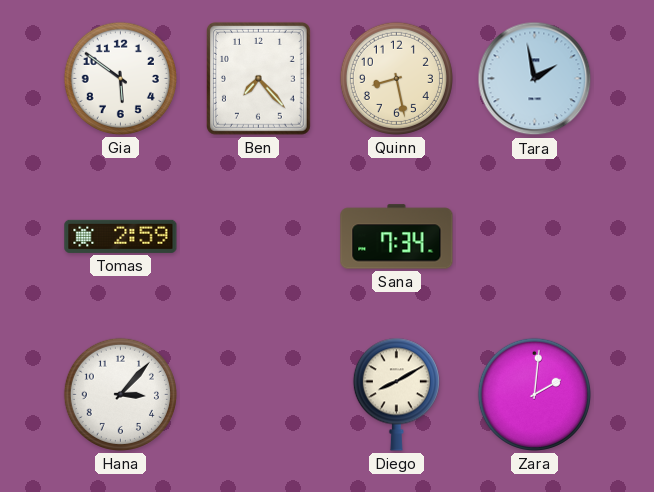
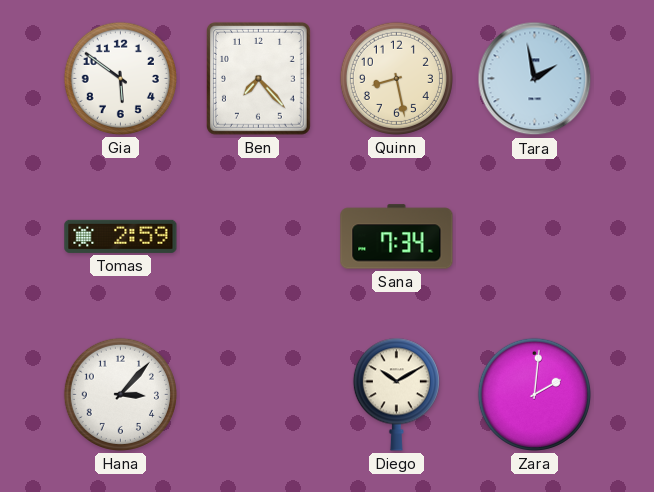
Diego: 8:10 -> 10:10
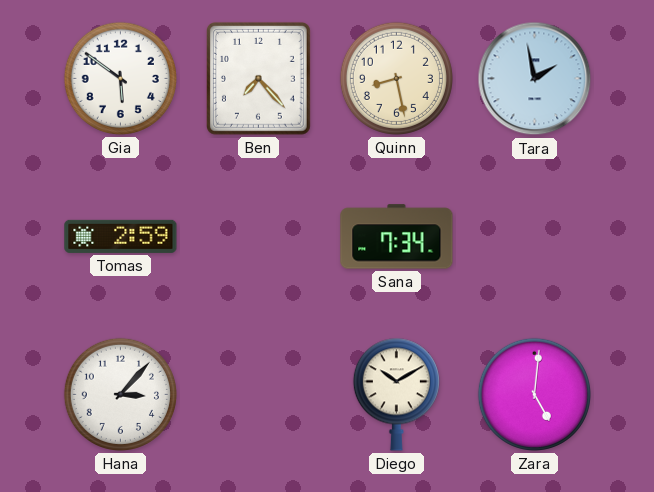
Zara: 2:01 -> 5:01
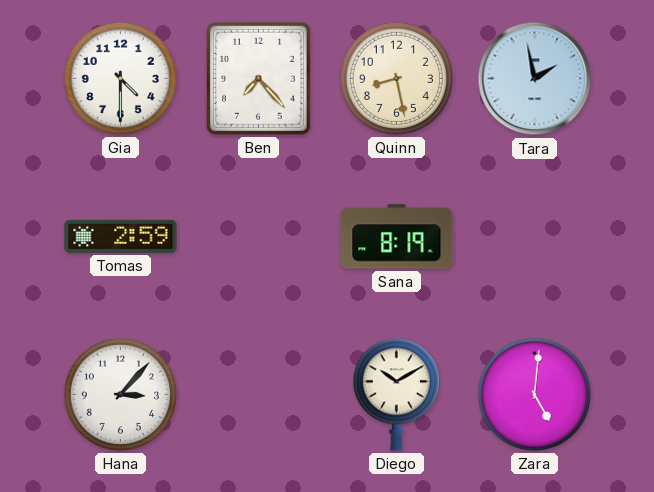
Gia: 5:51 -> 4:30
Sana: 7:34 -> 8:19
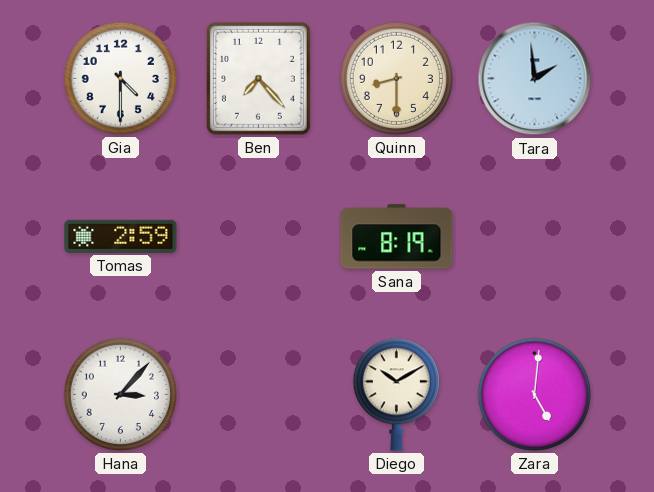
Quinn: 8:28 -> 8:30
Tara: 1:58 -> 1:59
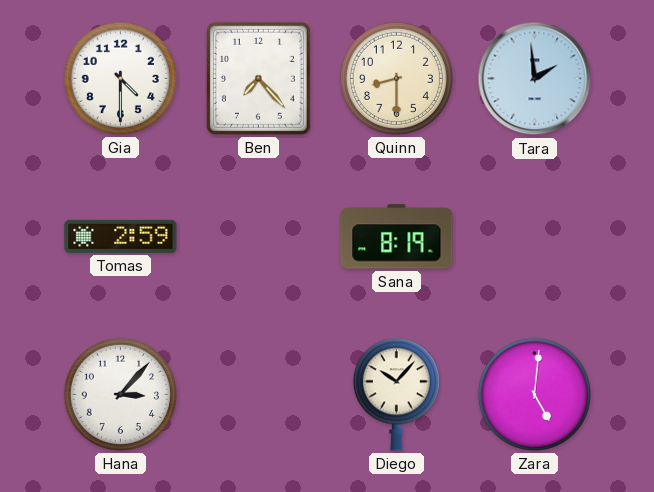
Diego: 10:10 -> 10:07
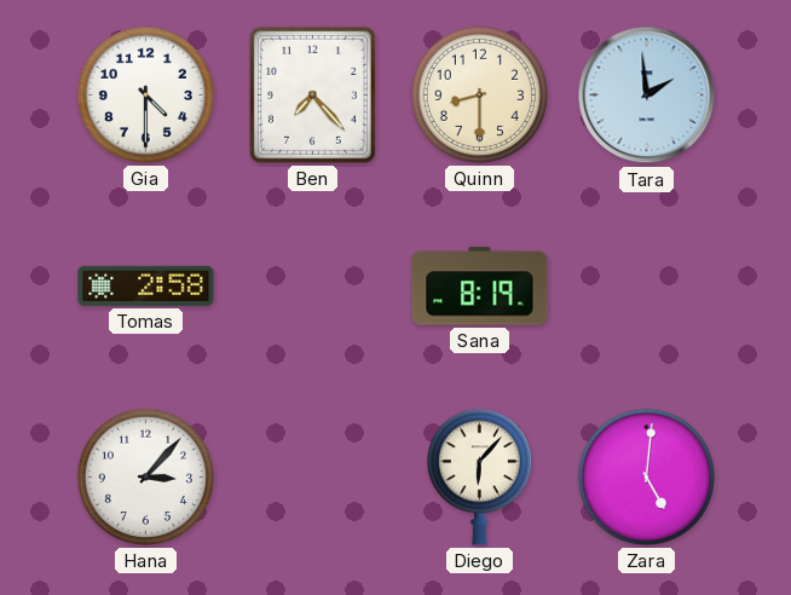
Tomas: 2:59 -> 2:58
Diego: 10:07 -> 6:07
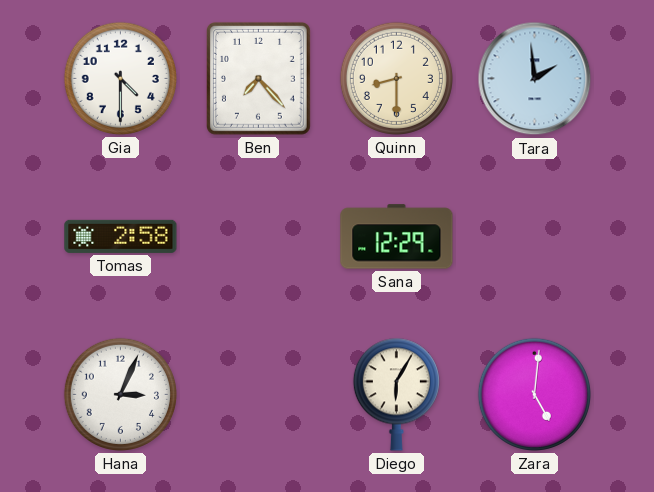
Sana: 8:19 -> 12:29
Hana: 3:07 -> 3:04
Diego: 6:07 -> 6:05
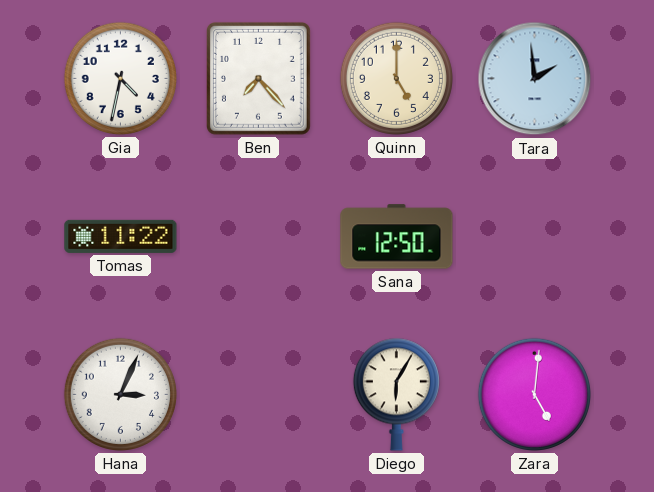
Gia: 4:30 -> 4:32
Quinn: 8:30 -> 5:00
Tomas: 2:58 -> 11:22
Sana: 12:29 -> 12:50
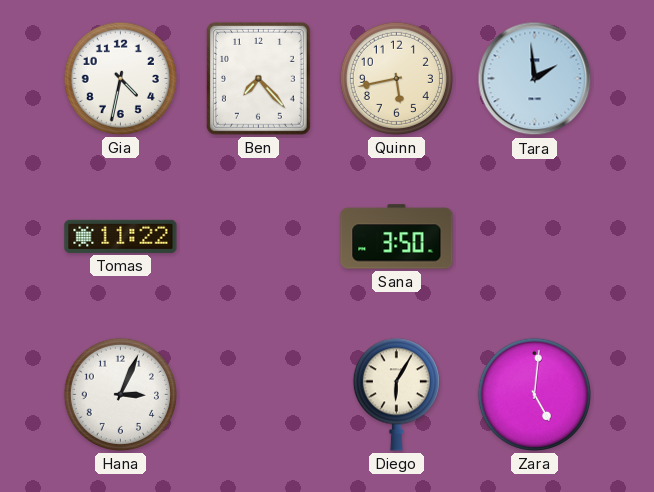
Quinn: 5:00 -> 5:43
Sana: 12:50 -> 3:50
